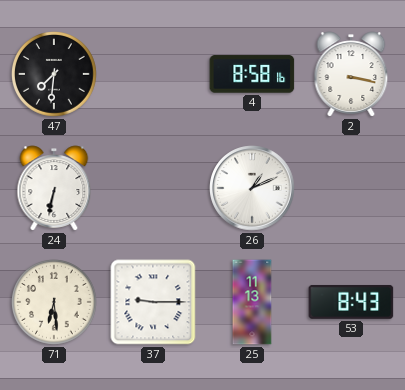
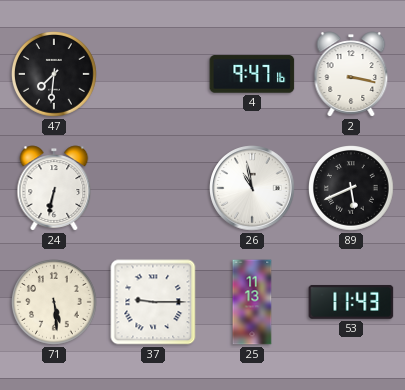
4: 8:58 -> 9:47
26: 1:11 -> 10:58
89: none -> 5:41
71: 6:29 -> 5:29
53: 8:43 -> 11:43
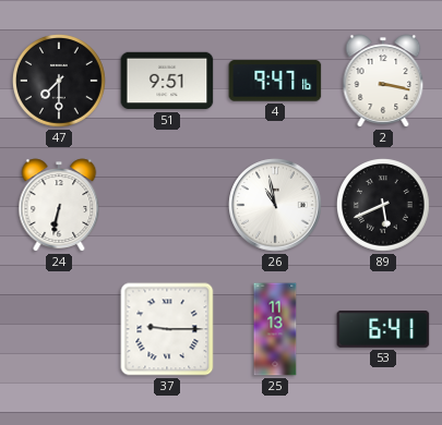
47: 7:31 -> 7:30
51: none -> 9:51
71: 5:29 -> none
53: 11:43 -> 6:41
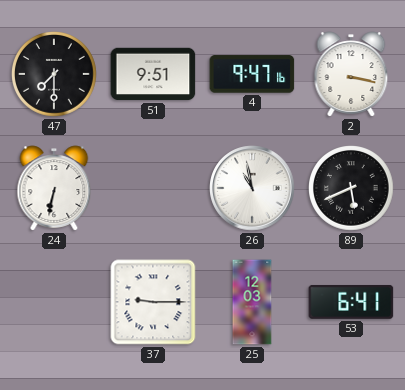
25: 11:13 -> 12:03
